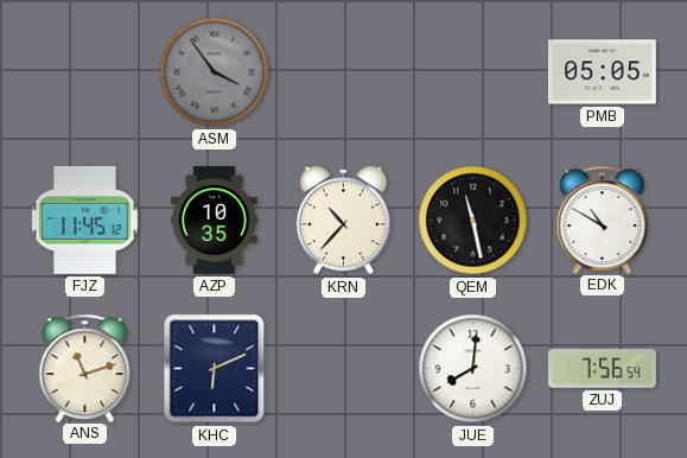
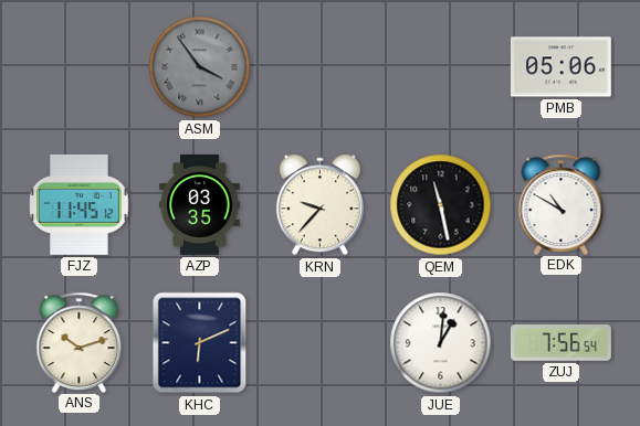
PMB: 05:05 -> 05:06
AZP: 10:35 -> 03:35
KRN: 10:37 -> 9:37
ANS: 11:12 -> 10:12
JUE: 8:01 -> 1:01
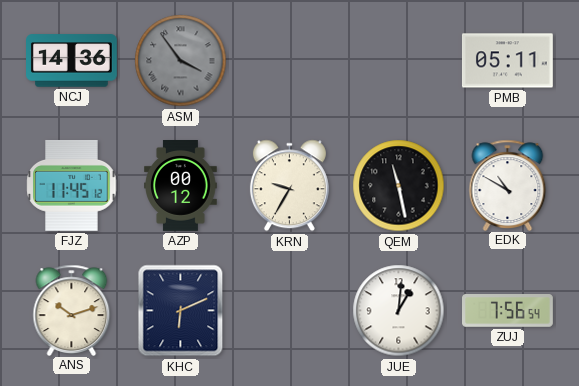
NCJ: none -> 14:36
PMB: 05:06 -> 05:11
AZP: 03:35 -> 00:12
KRN: 9:37 -> 9:35
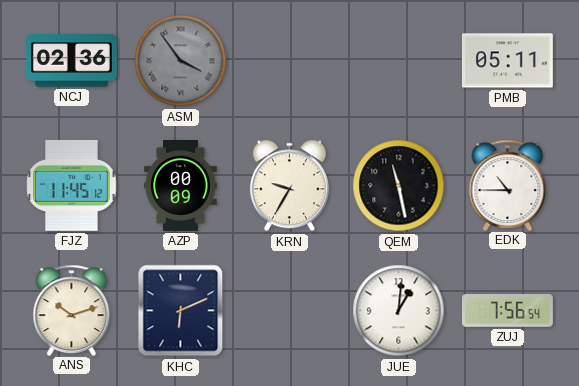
NCJ: 14:36 -> 02:36
AZP: 00:12 -> 00:09
EDK: 10:50 -> 10:45
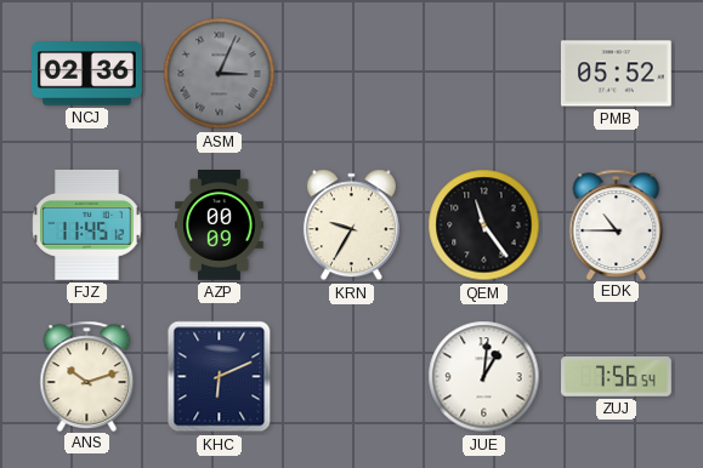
ASM: 3:54 -> 3:04
PMB: 05:11 -> 05:52
QEM: 11:28 -> 11:24
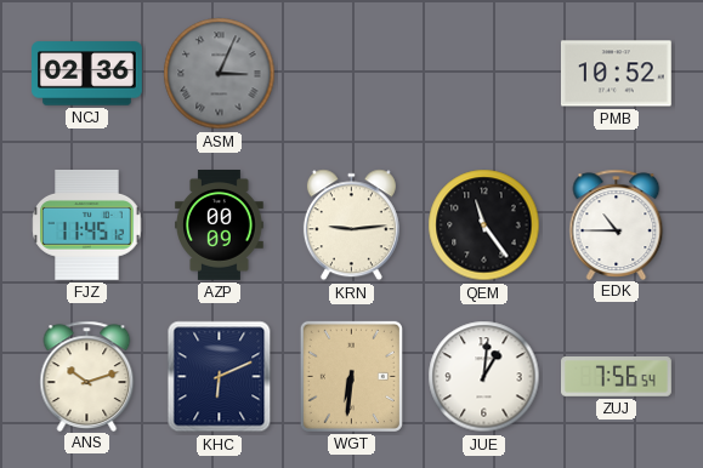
PMB: 05:52 -> 10:52
KRN: 9:35 -> 9:14
WGT: none -> 6:31
